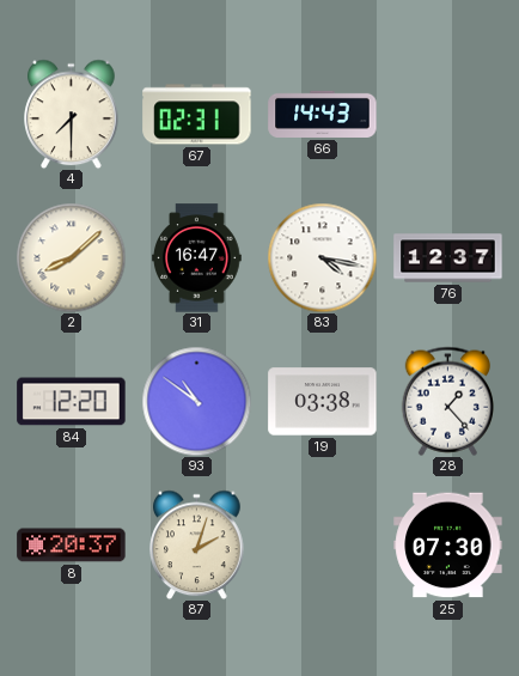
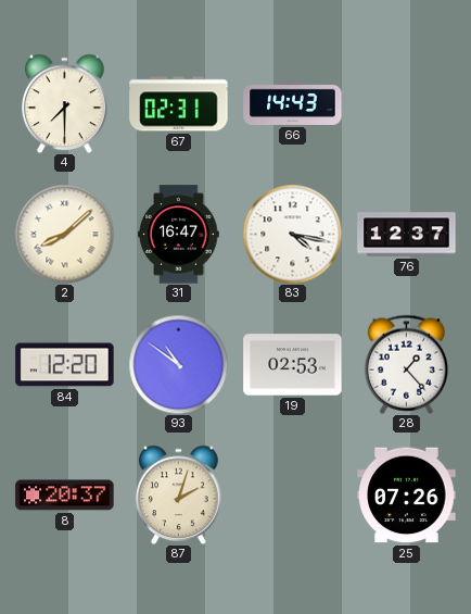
19: 03:38 -> 02:53
25: 07:30 -> 07:26
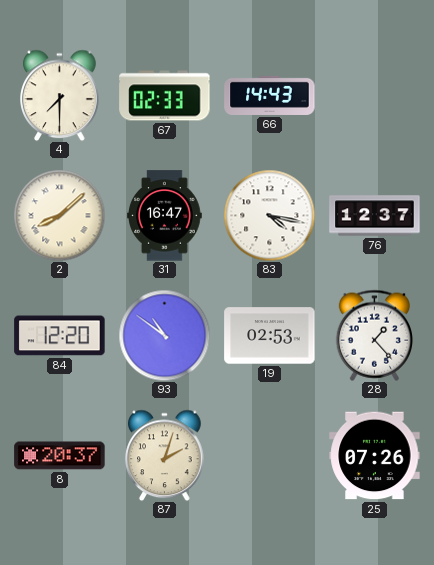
67: 02:31 -> 02:33
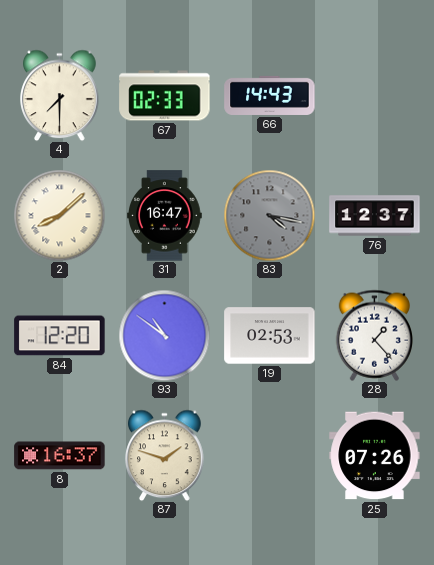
83 dial: white -> grey
8: 20:37 -> 16:37
87: 2:03 -> 1:48
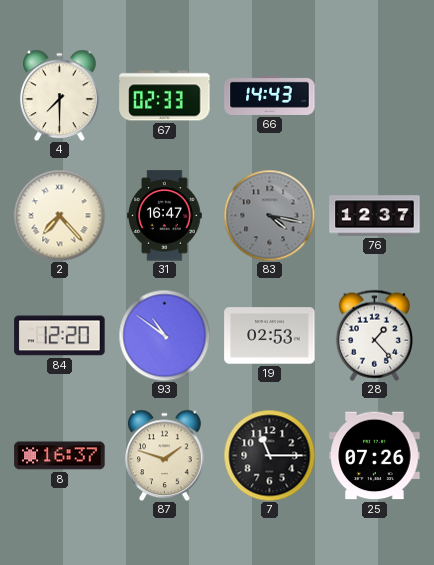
2: 8:08 -> 7:23
7: none -> 11:15
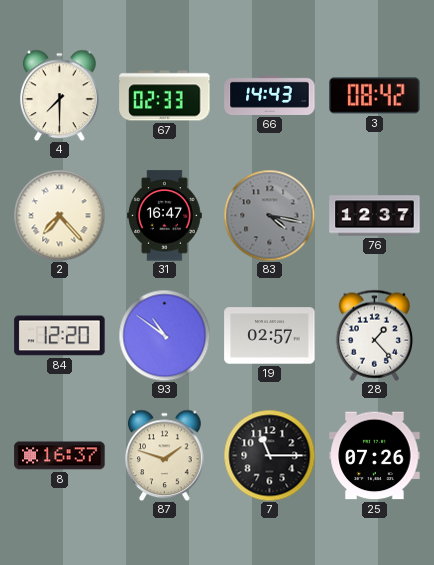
3: none -> 08:42
19: 02:53 -> 02:57
